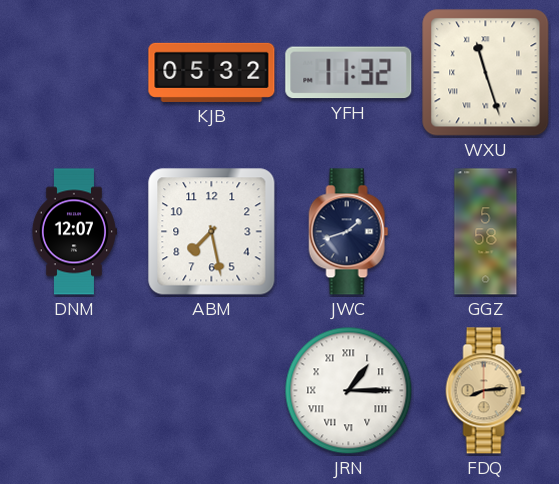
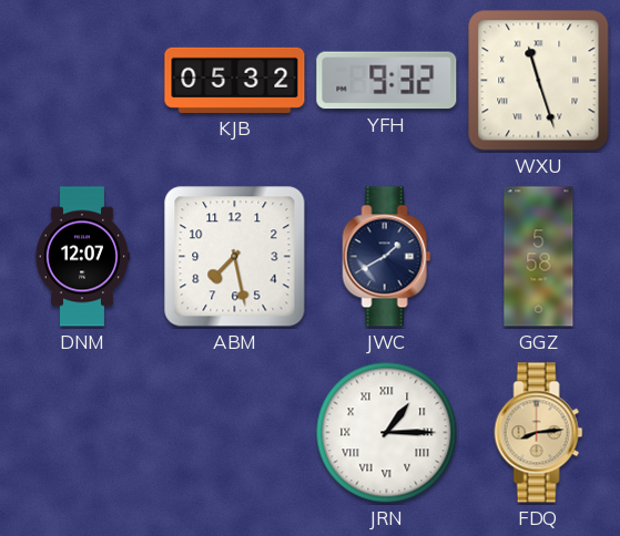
YFH: 11:32 -> 9:32
JWC: 1:42 -> 1:40
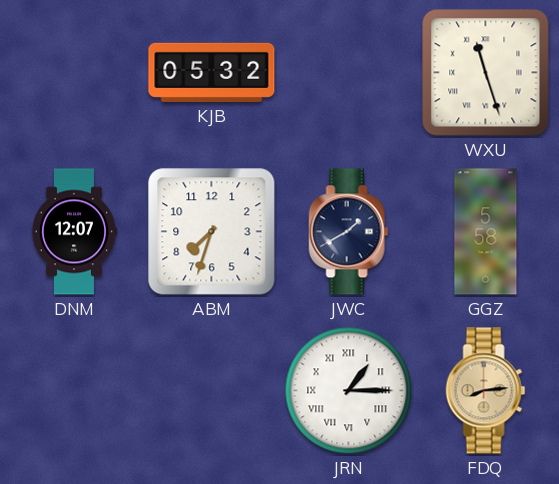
YFH: 9:32 -> none
ABM: 7:28 -> 7:33
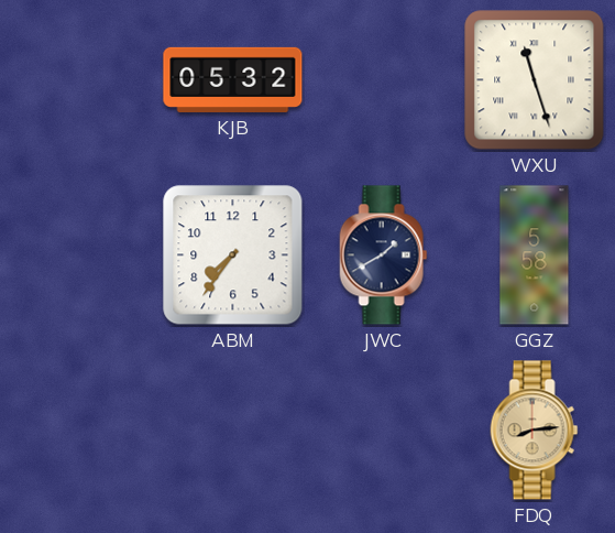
DNM: 12:07 -> none
ABM: 7:33 -> 7:36
JRN: 1:15 -> none
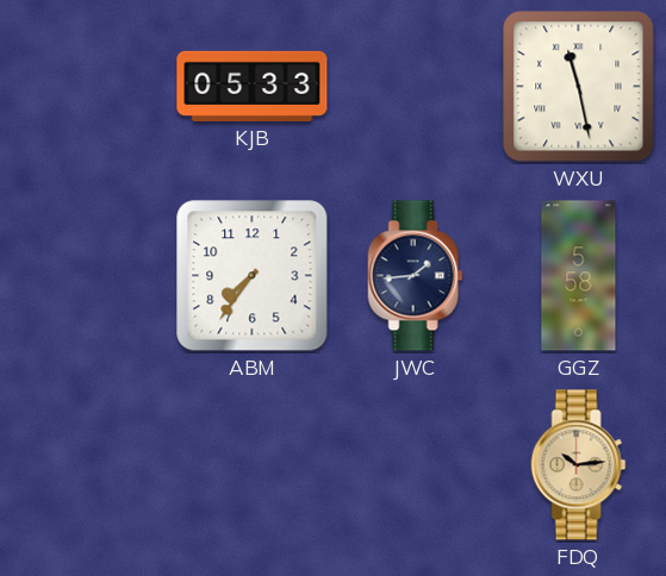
KJB: 05:32 -> 05:33
WXU: 11:27 -> 11:28
JWC: 1:40 -> 1:44
FDQ: 8:14 -> 10:14
